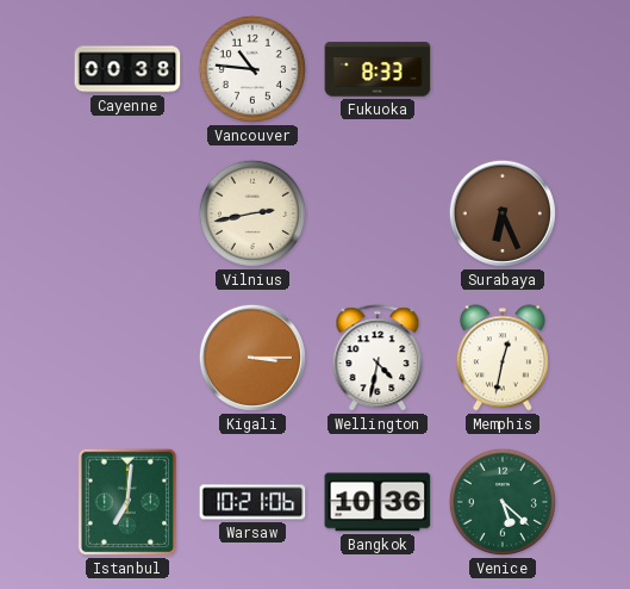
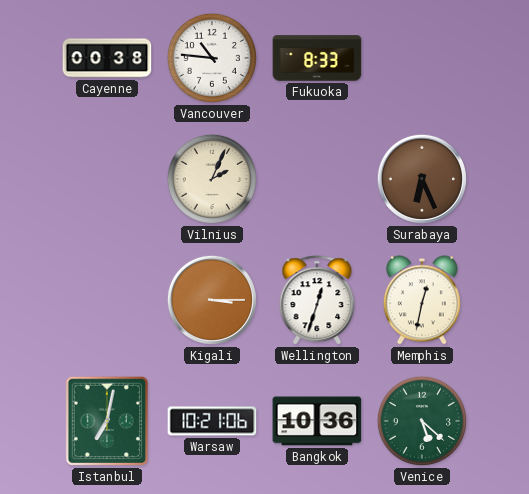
Vilnius: 2:43 -> 2:04
Wellington: 4:32 -> 12:33
Istanbul: 7:01 -> 7:02
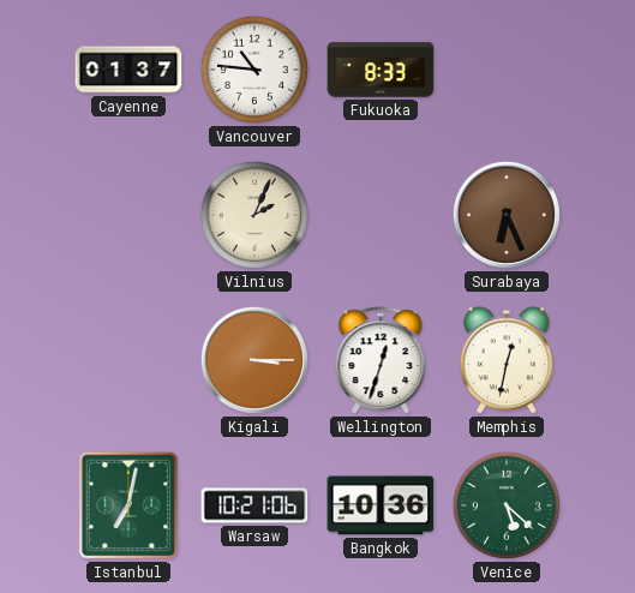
Cayenne: 00:38 -> 01:37
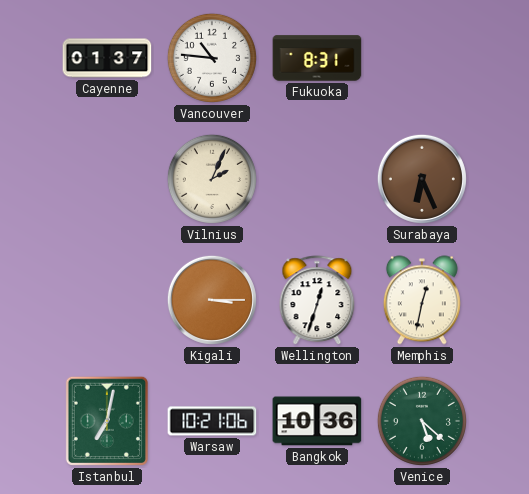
Fukuoka: 8:33 -> 8:31
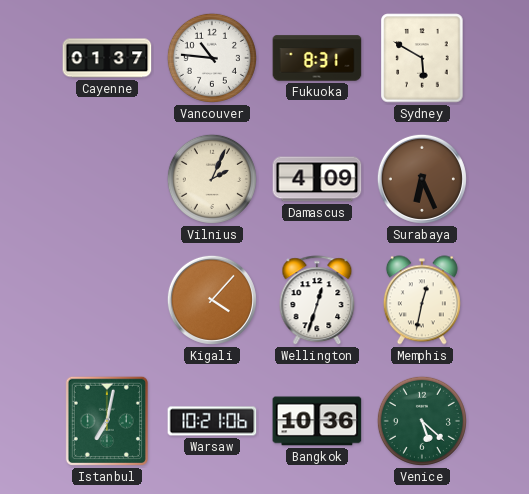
Sydney: none -> 5:50
Damascus: none -> 4:09
Kigali: 3:15 -> 4:07
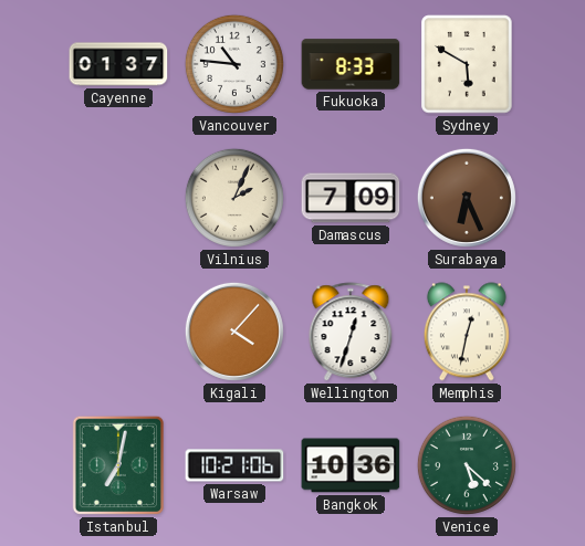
Fukuoka: 8:31 -> 8:33
Damascus: 4:09 -> 7:09
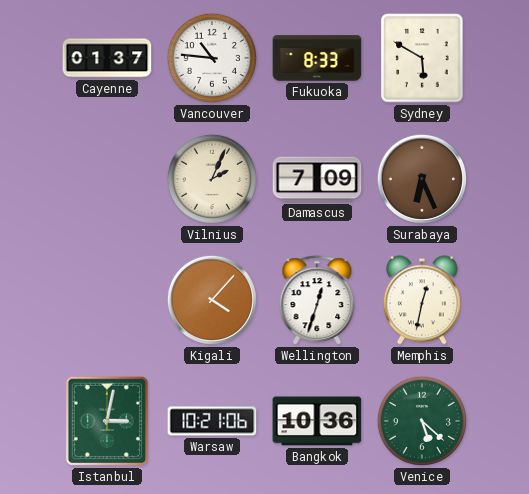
Istanbul: 7:02 -> 3:02
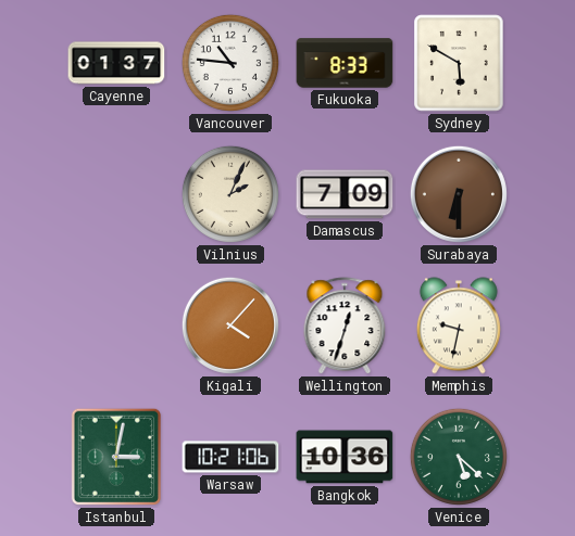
Surabaya: 6:26 -> 6:30
Memphis: 12:32 -> 9:32
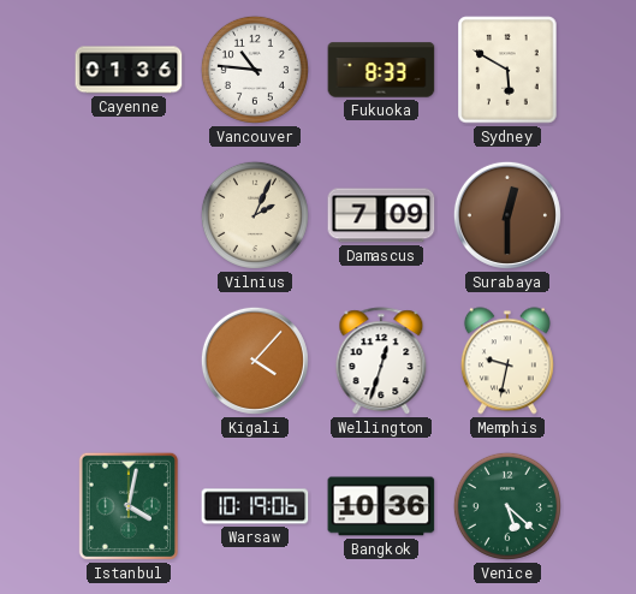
Cayenne: 01:37 -> 01:36
Surabaya: 6:30 -> 12:30
Istanbul: 3:02 -> 4:02
Warsaw: 10:21 -> 10:19
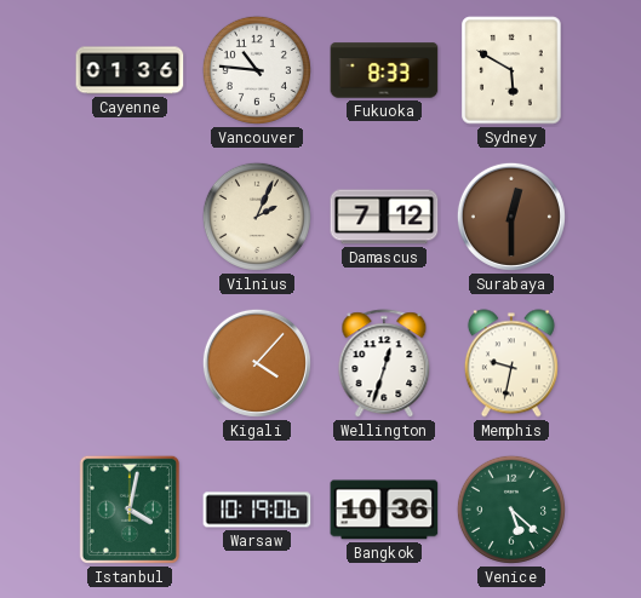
Damascus: 7:09 -> 7:12
